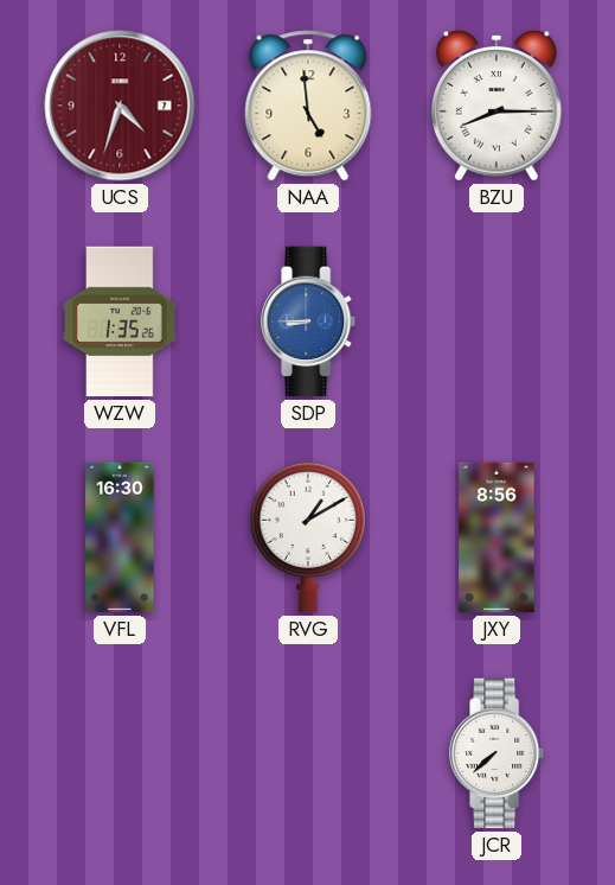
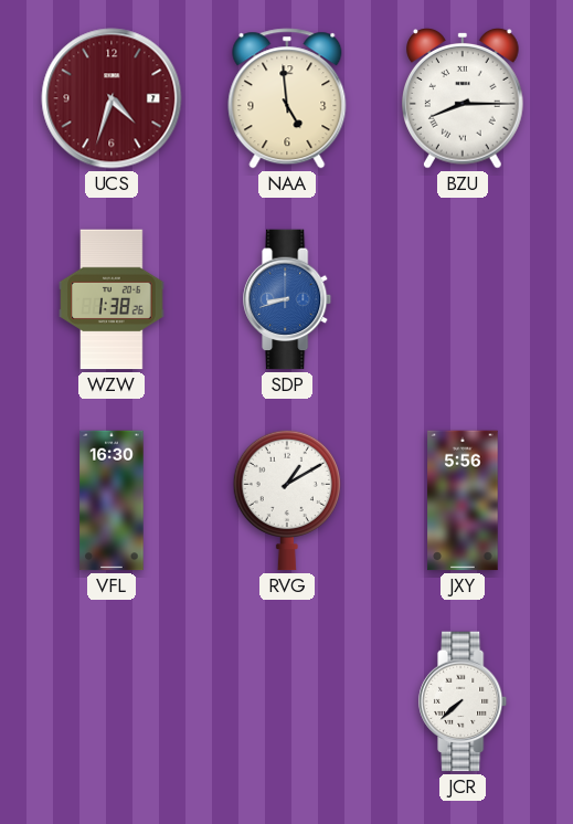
WZW: 1:35 -> 1:38
SDP: 8:45 -> 8:42
JXY: 8:56 -> 5:56
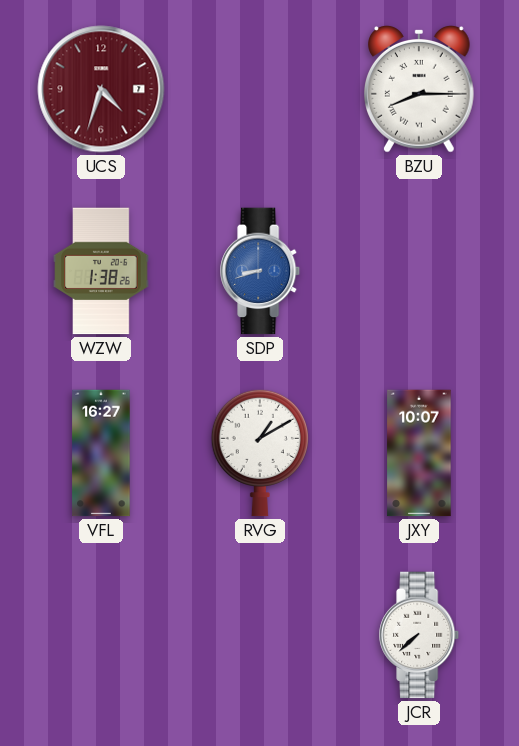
NAA: 4:59 -> none
VFL: 16:30 -> 16:27
JXY: 5:56 -> 10:07
